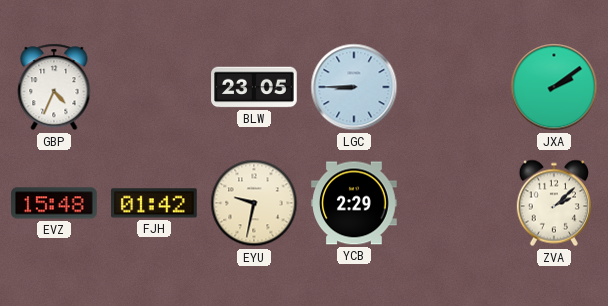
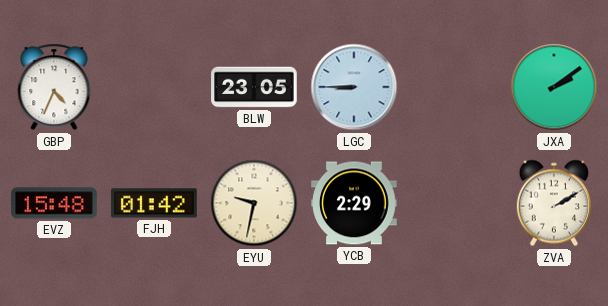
ZVA: 2:08 -> 2:10
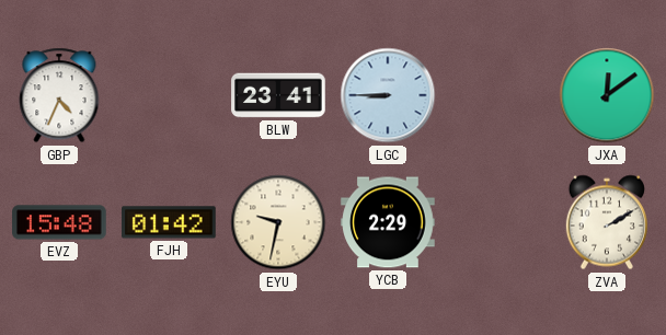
BLW: 23:05 -> 23:41
JXA: 2:09 -> 12:09
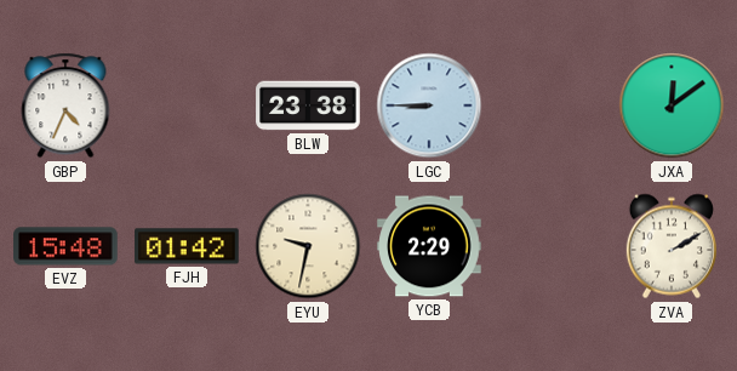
BLW: 23:41 -> 23:38
